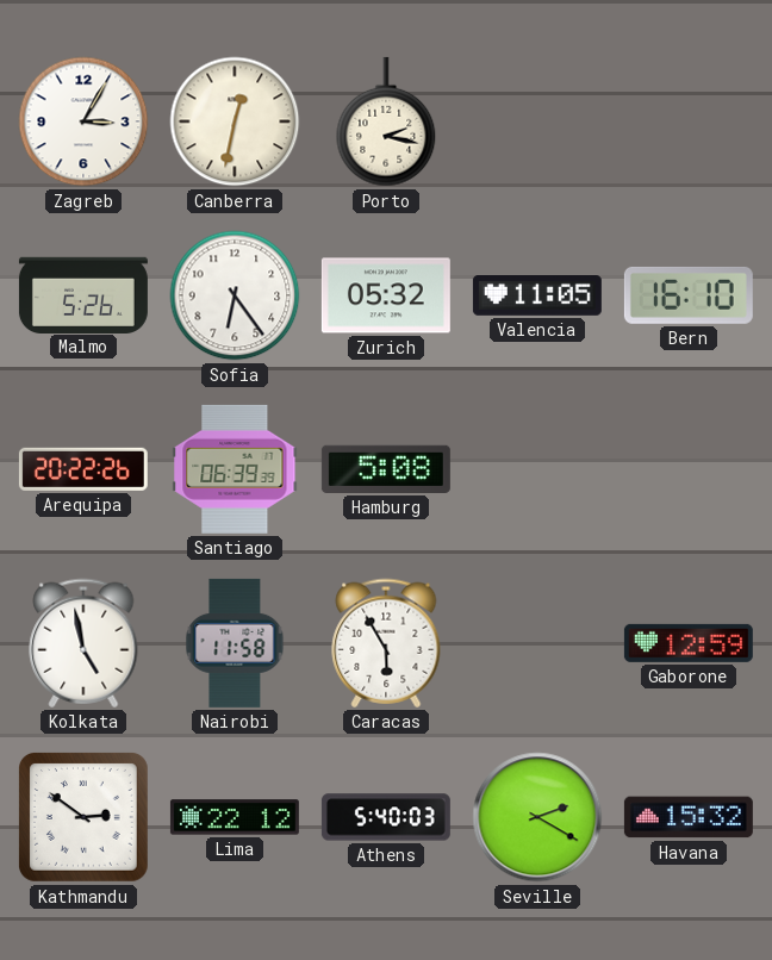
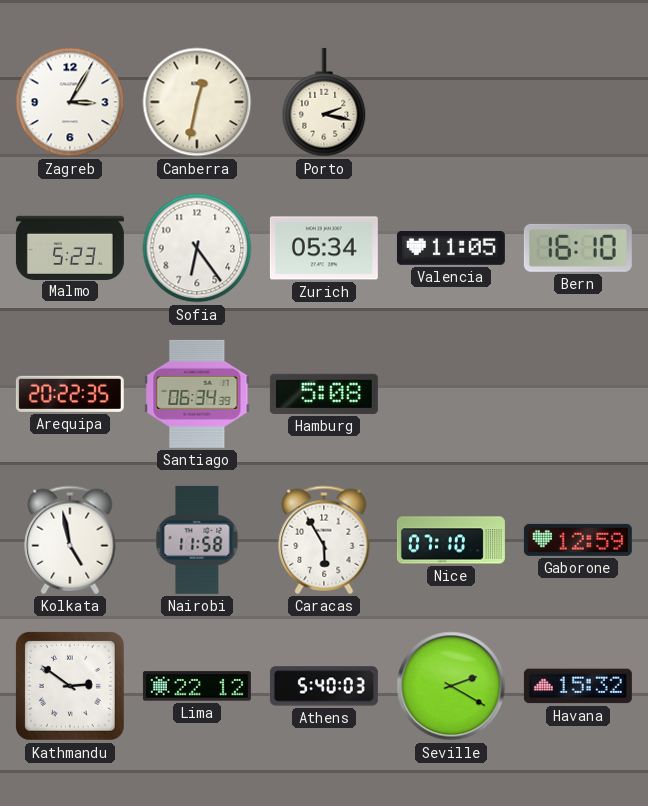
Malmo: 5:26 -> 5:23
Zurich: 05:32 -> 05:34
Arequipa: 20:22:26 -> 20:22:35
Santiago: 06:39 -> 06:34
Nice: none -> 07:10
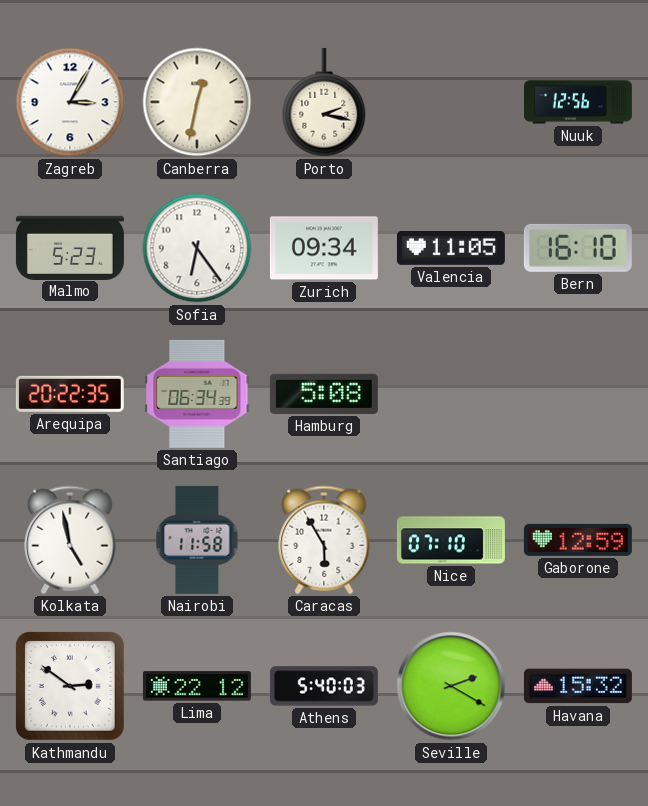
Nuuk: none -> 12:56
Zurich: 05:34 -> 09:34
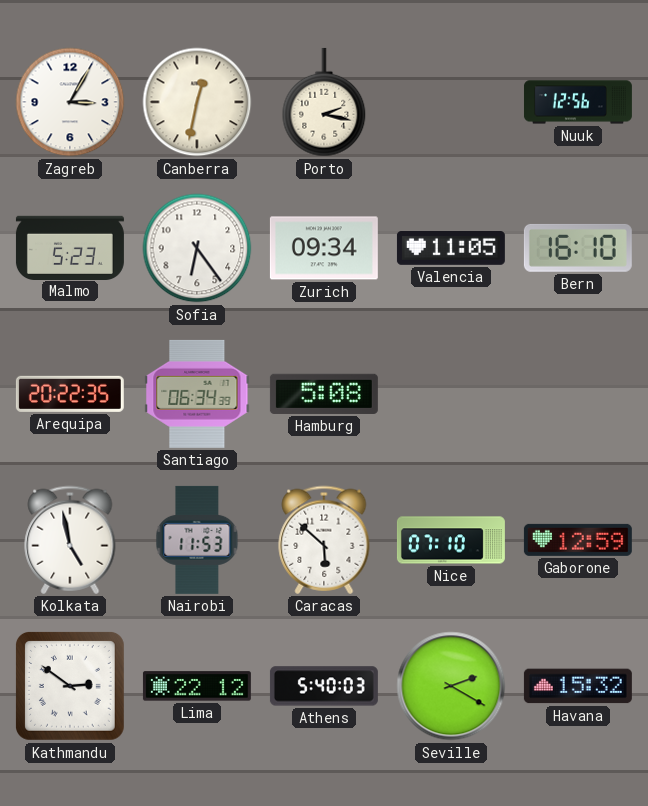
Nairobi: 11:58 -> 11:53
Caracas: 5:55 -> 5:52
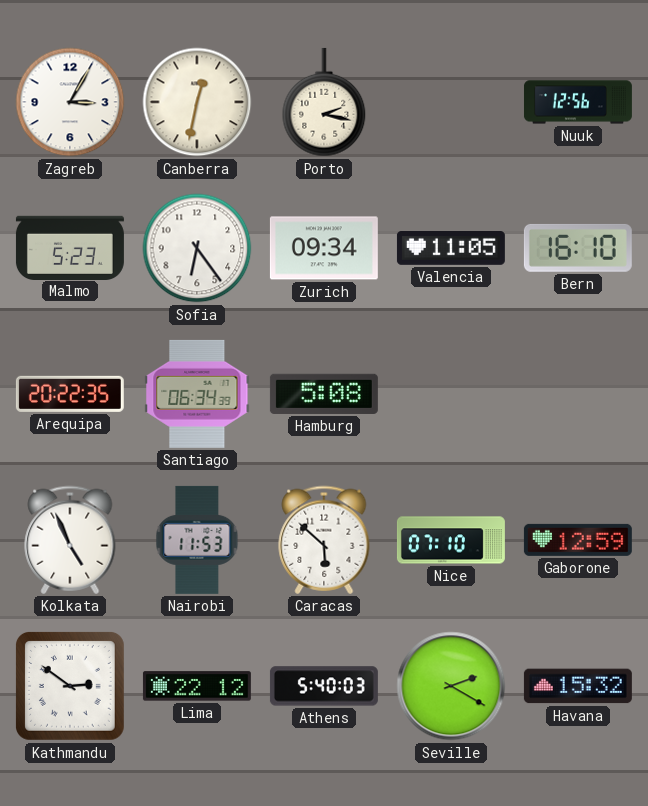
Kolkata: 4:58 -> 4:56
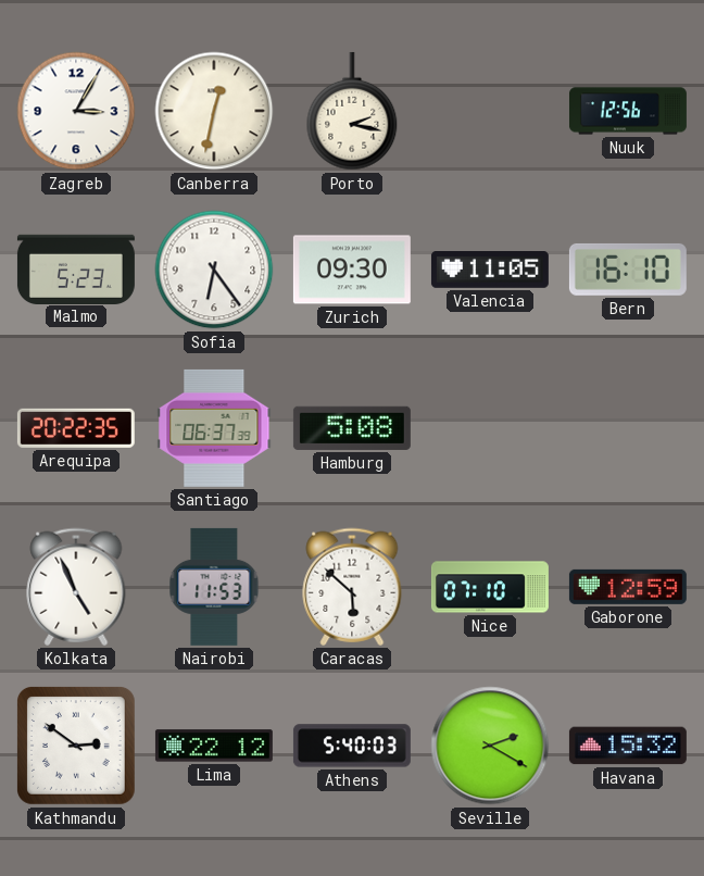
Zurich: 09:34 -> 09:30
Santiago: 06:34 -> 06:37
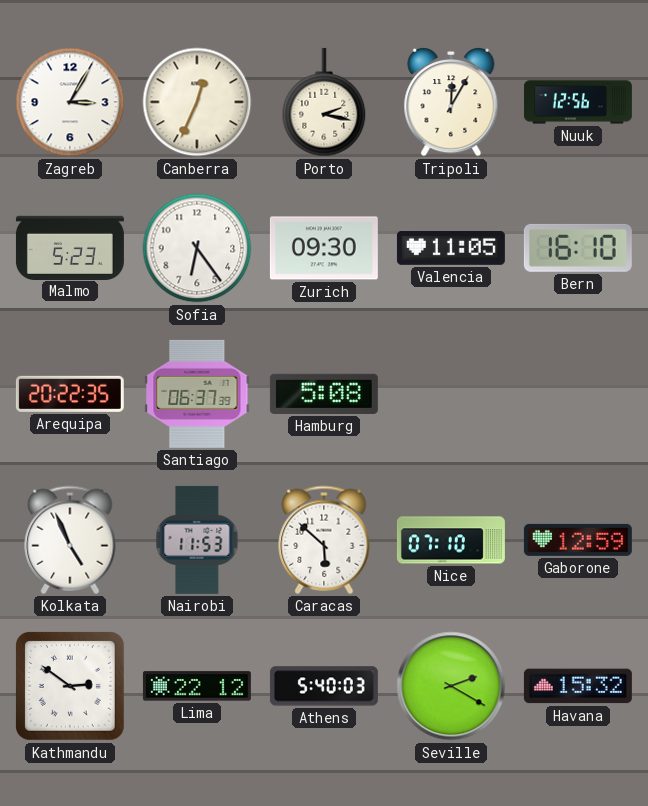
Canberra: 12:32 -> 12:34
Tripoli: none -> 12:05
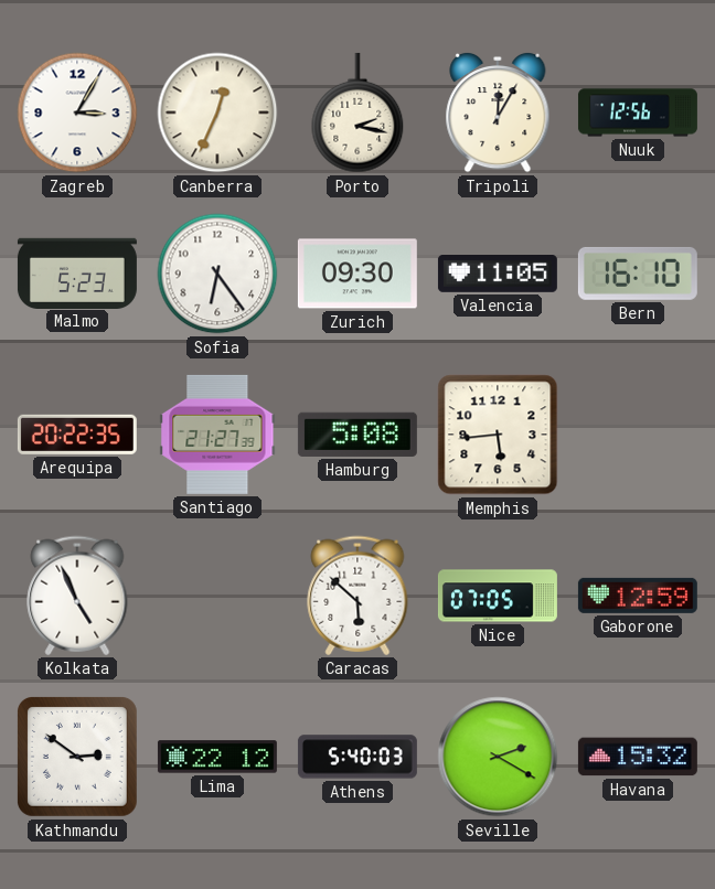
Santiago: 06:37 -> 21:27
Memphis: none -> 5:44
Nairobi: 11:53 -> none
Nice: 07:10 -> 07:05
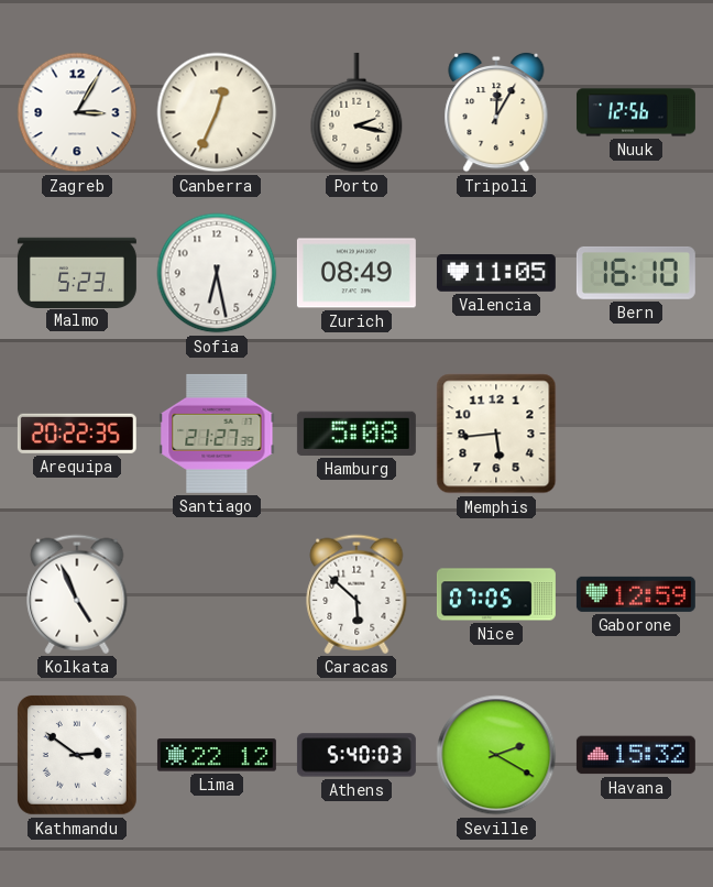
Sofia: 6:24 -> 6:28
Zurich: 09:30 -> 08:49
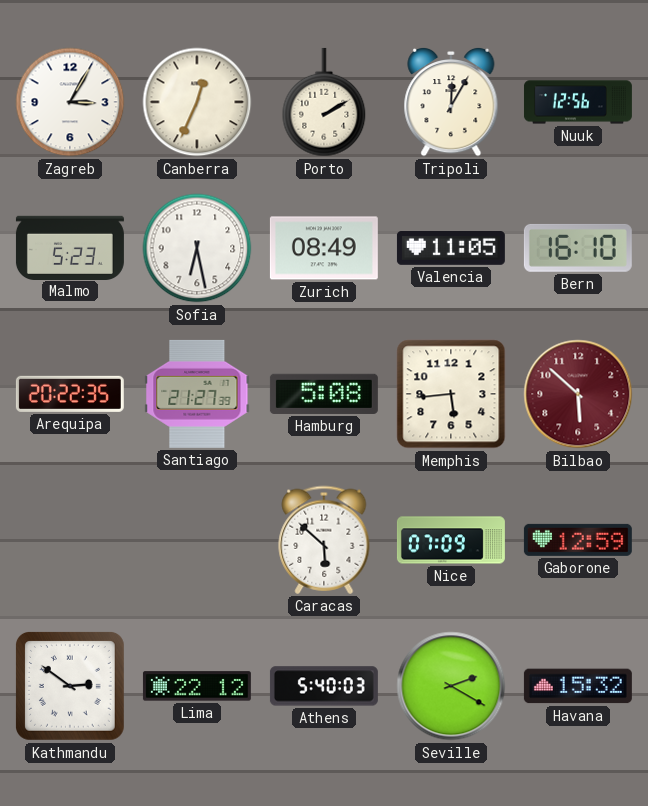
Porto: 2:17 -> 2:10
Bilbao: none -> 5:52
Kolkata: 4:56 -> none
Nice: 07:05 -> 07:09
